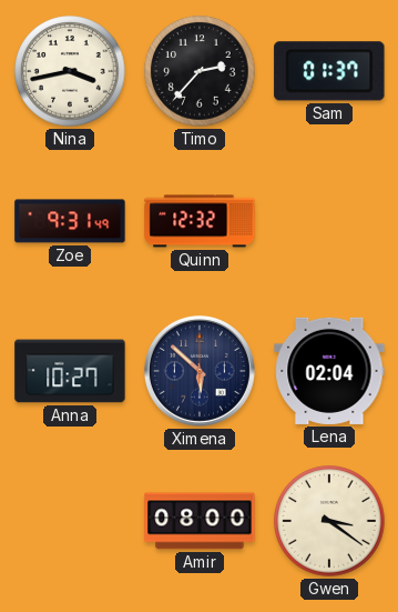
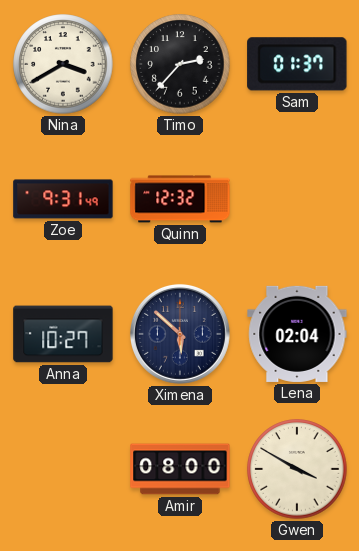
Nina: 3:43 -> 3:40
Gwen: 3:21 -> 3:50
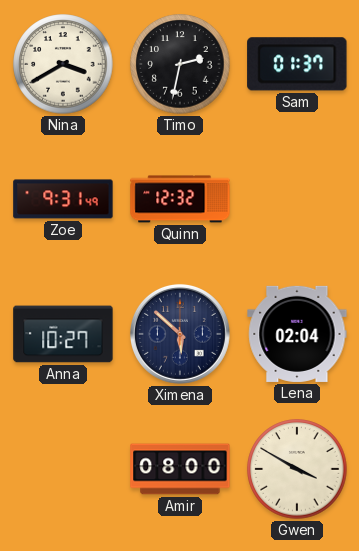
Timo: 2:37 -> 2:32
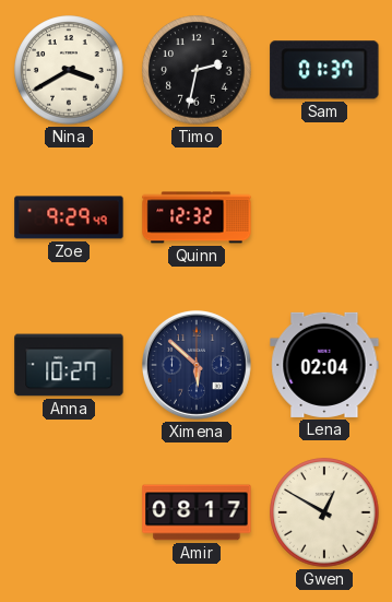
Zoe: 9:31 -> 9:29
Amir: 08:00 -> 08:17
Gwen: 3:50 -> 12:50
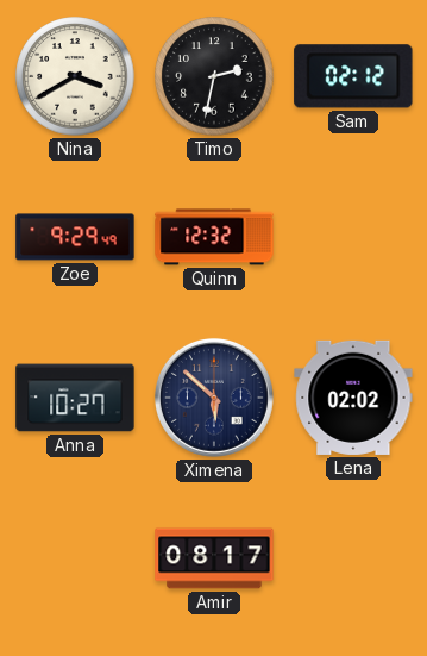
Sam: 01:37 -> 02:12
Lena: 02:04 -> 02:02
Gwen: 12:50 -> none
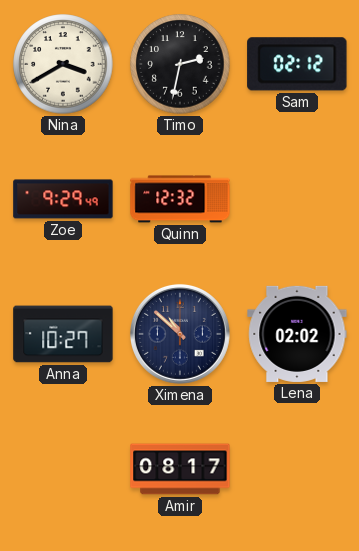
Ximena: 5:52 -> 10:52
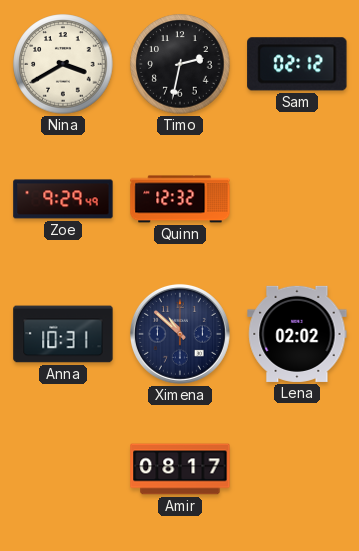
Anna: 10:27 -> 10:31
